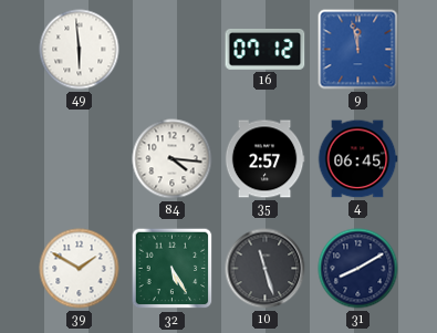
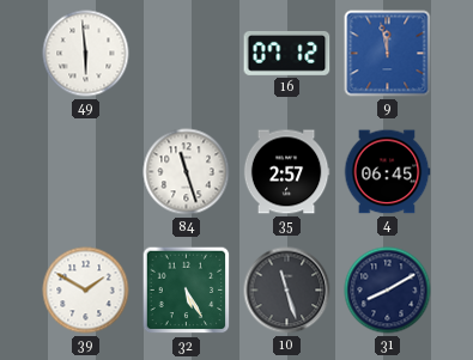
84: 4:16 -> 11:27
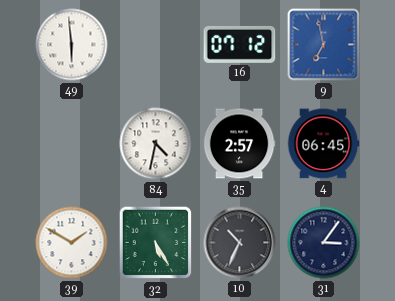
9: 11:58 -> 6:58
84: 11:27 -> 4:32
10: 11:27 -> 10:34
31: 8:10 -> 3:06
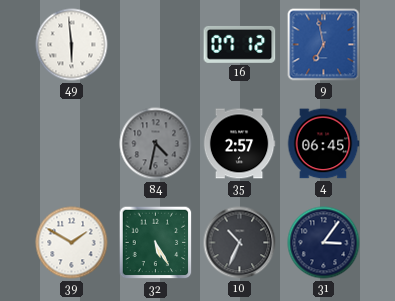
84 dial: white -> grey
